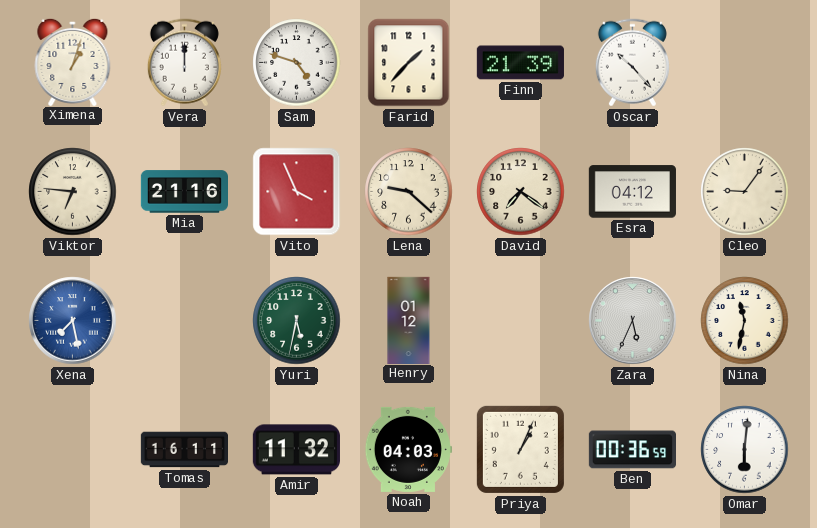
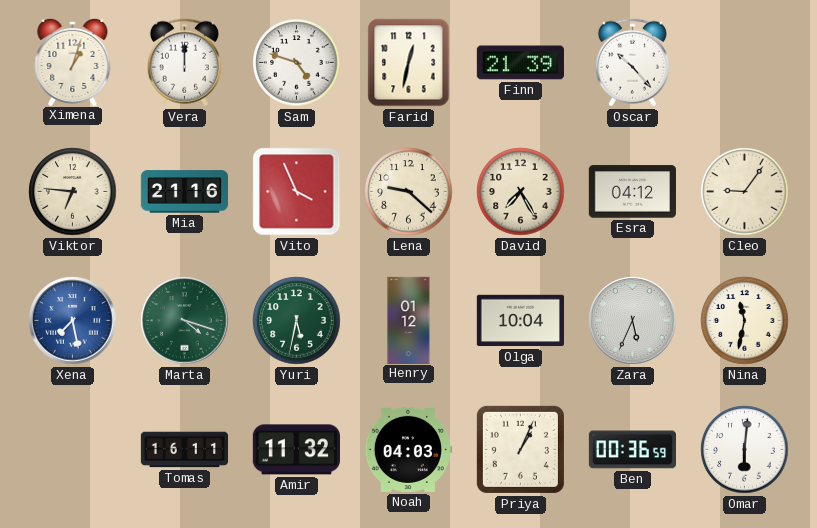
Farid: 1:37 -> 12:32
David: 7:21 -> 7:25
Marta: none -> 4:18
Olga: none -> 10:04
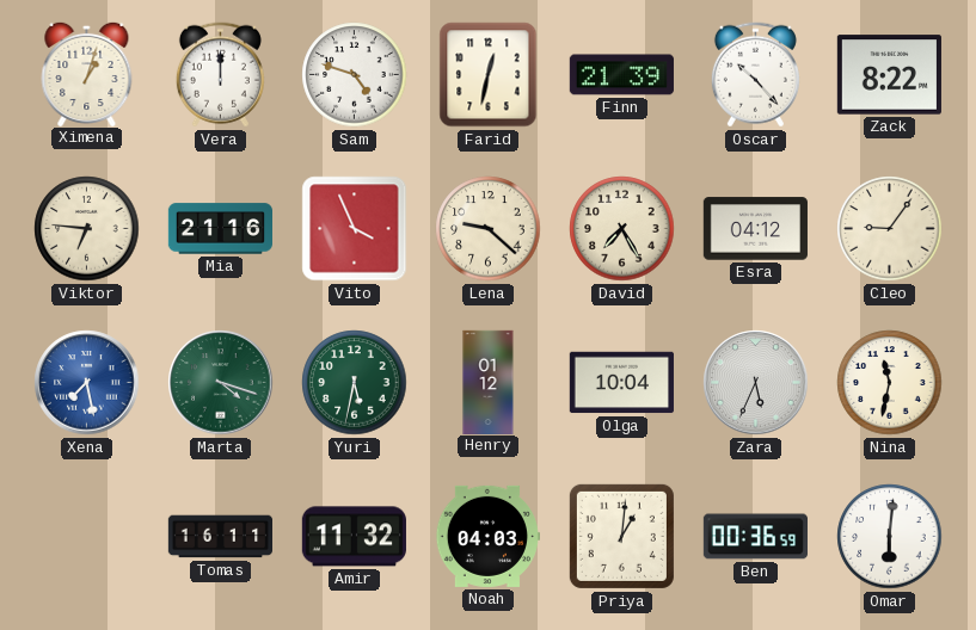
Zack: none -> 8:22
Priya: 1:04 -> 1:01
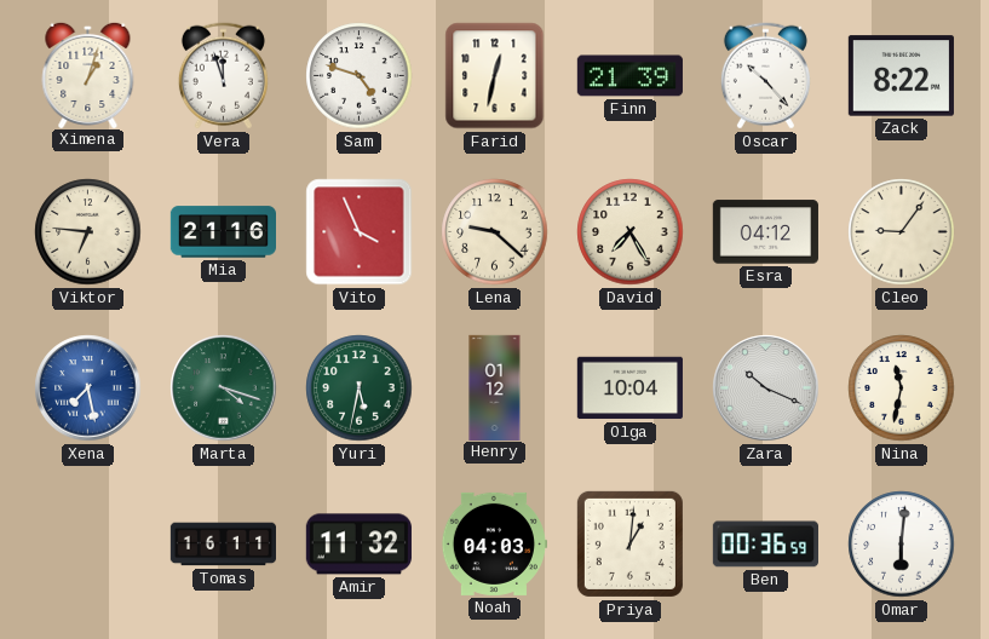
Vera: 12:00 -> 11:57
Zara: 5:34 -> 10:19
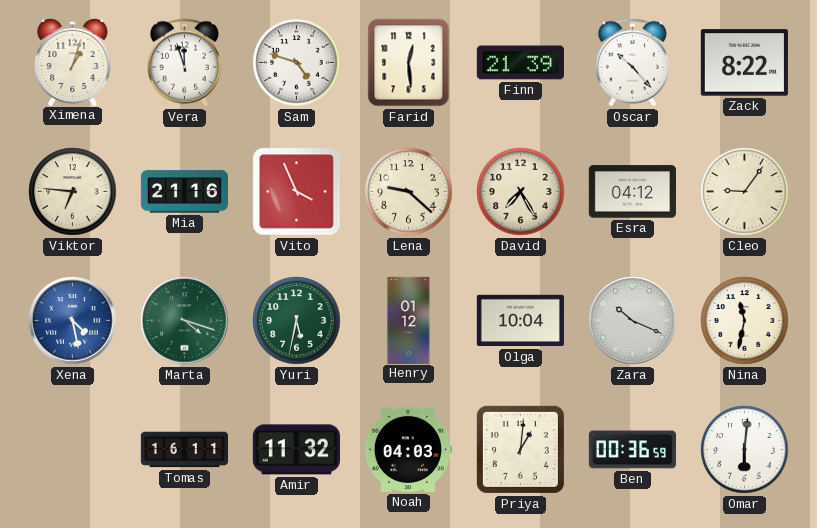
Farid: 12:32 -> 12:29
Xena: 7:28 -> 4:28
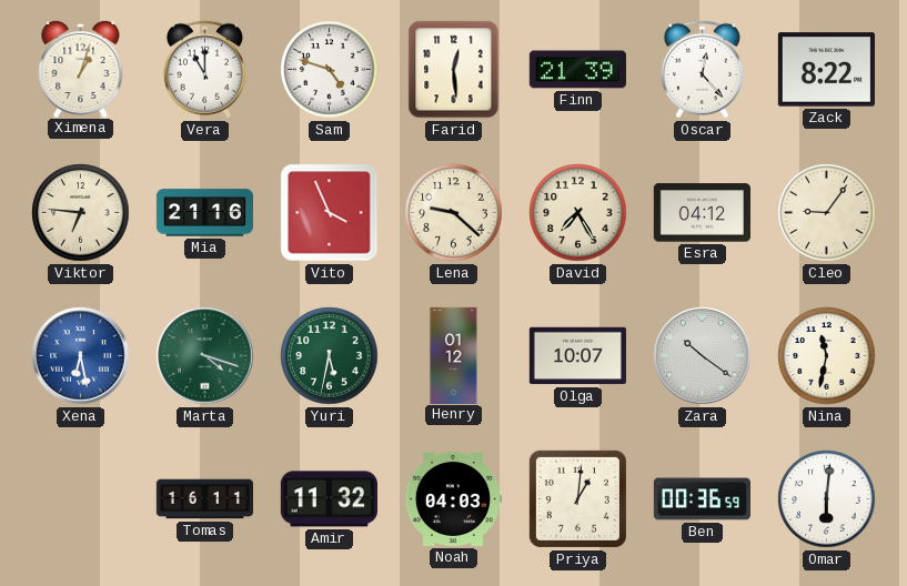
Vera: 11:57 -> 11:00
Oscar: 10:23 -> 12:23
Xena: 4:28 -> 6:28
Olga: 10:04 -> 10:07
Zara: 10:19 -> 10:21
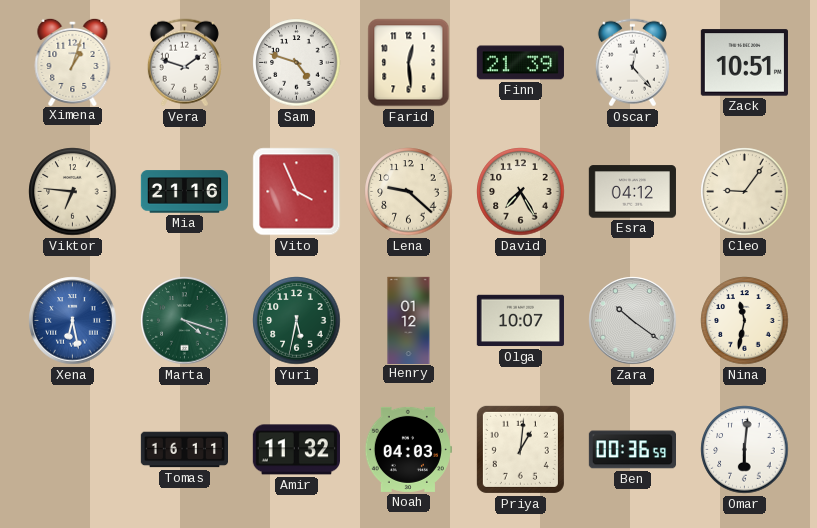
Vera: 11:00 -> 1:48
Zack: 8:22 -> 10:51
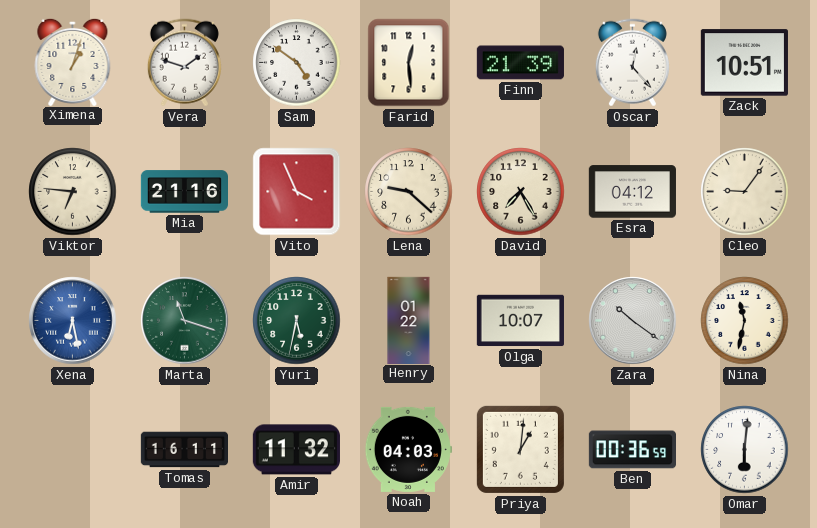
Sam: 4:48 -> 4:51
Marta: 4:18 -> 11:18
Henry: 01:12 -> 01:22
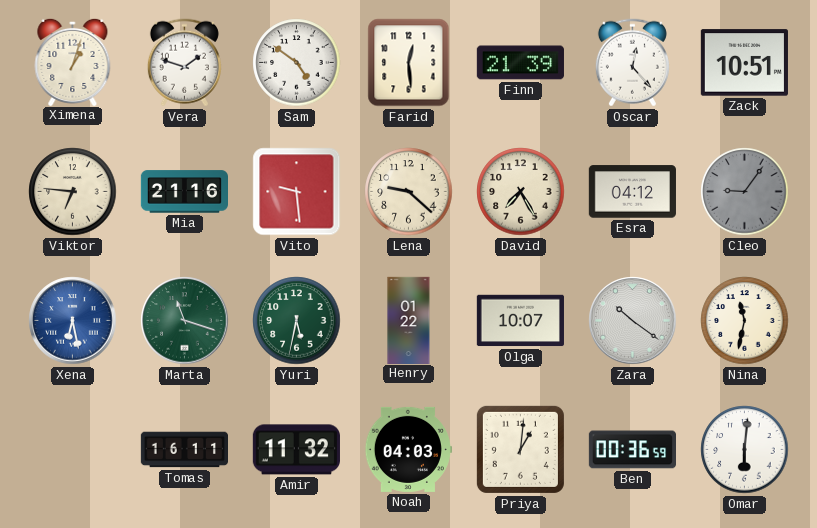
Vito: 3:56 -> 9:29
Cleo dial: cream -> grey
